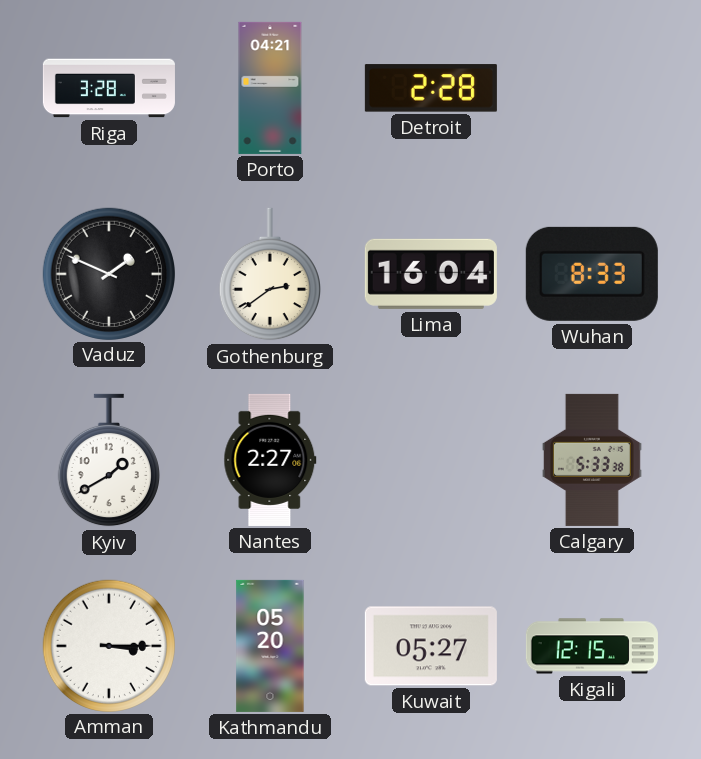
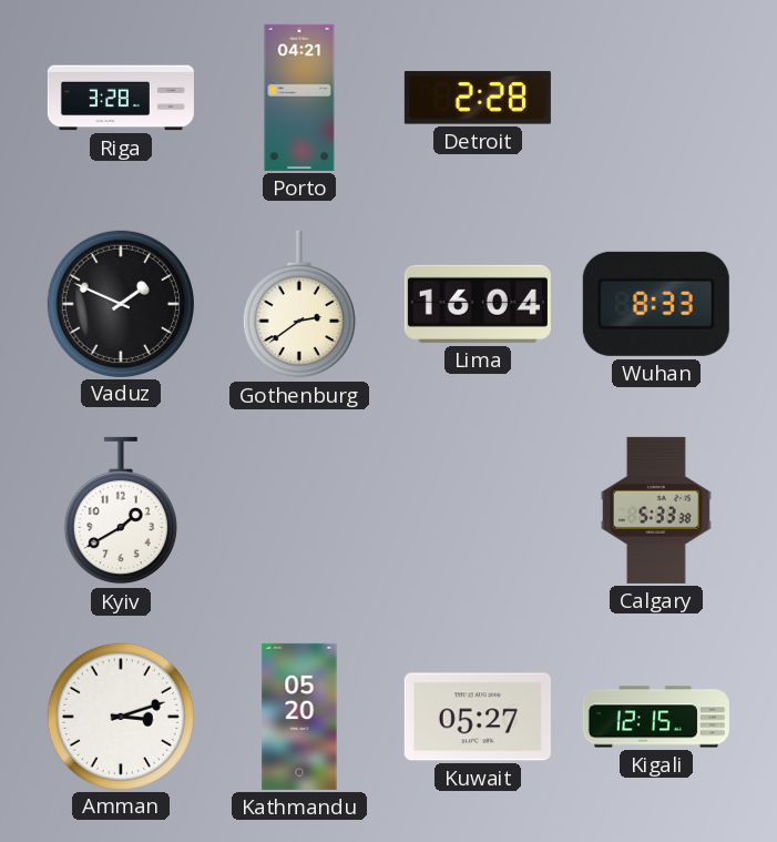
Nantes: 2:27 -> none
Amman: 3:15 -> 3:12
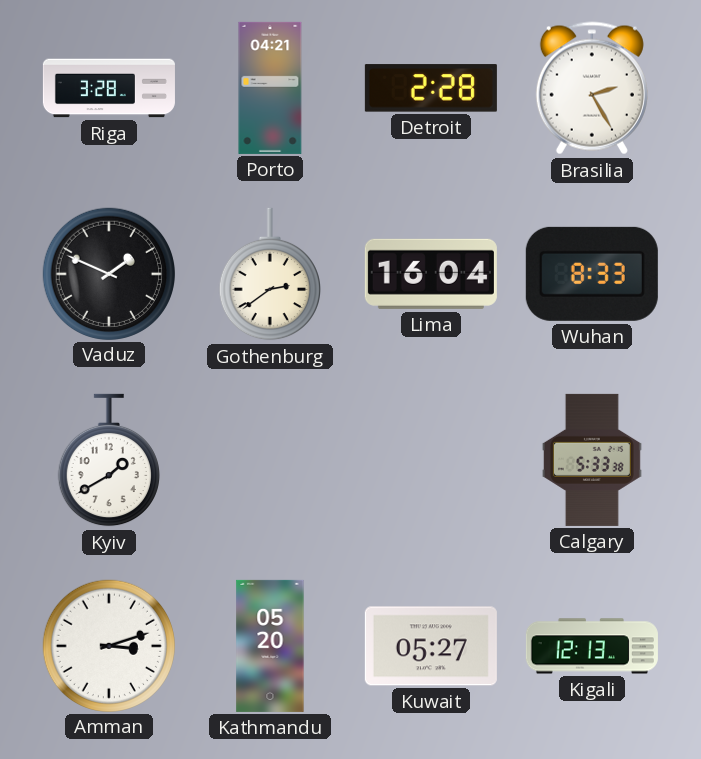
Brasilia: none -> 2:25
Kigali: 12:15 -> 12:13
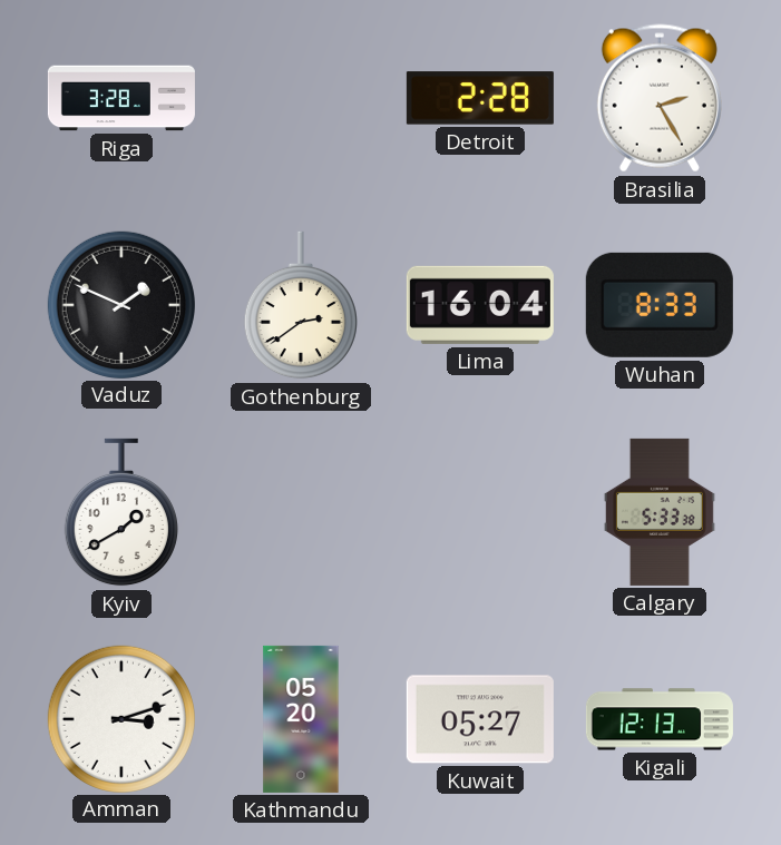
Porto: 04:21 -> none
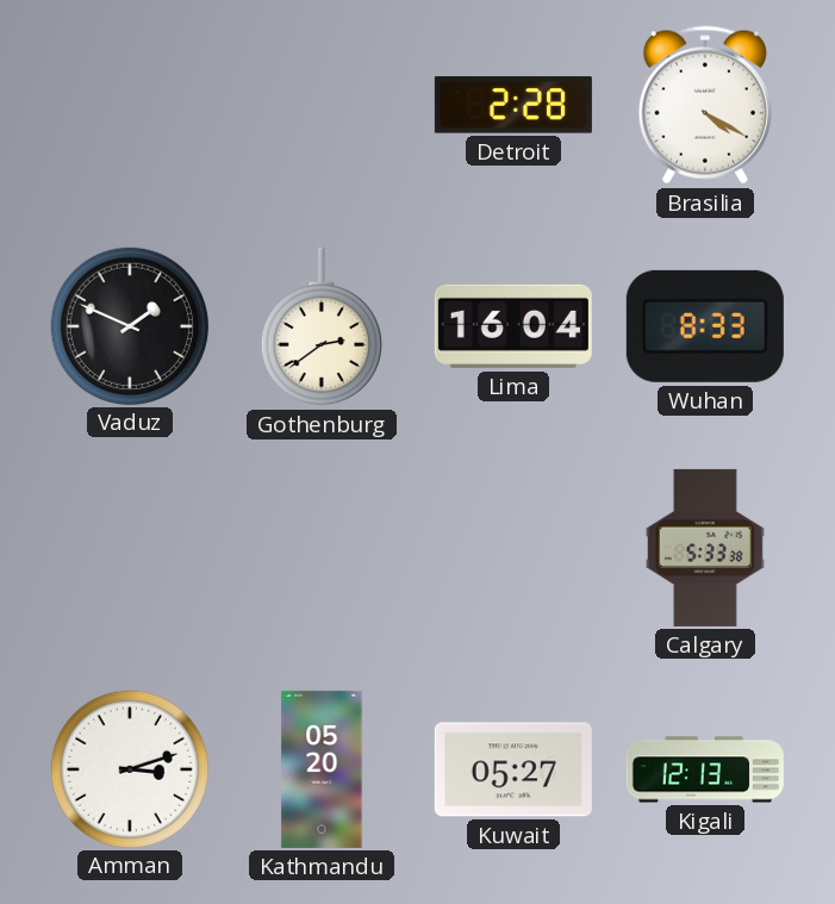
Riga: 3:28 -> none
Brasilia: 2:25 -> 4:20
Kyiv: 1:40 -> none
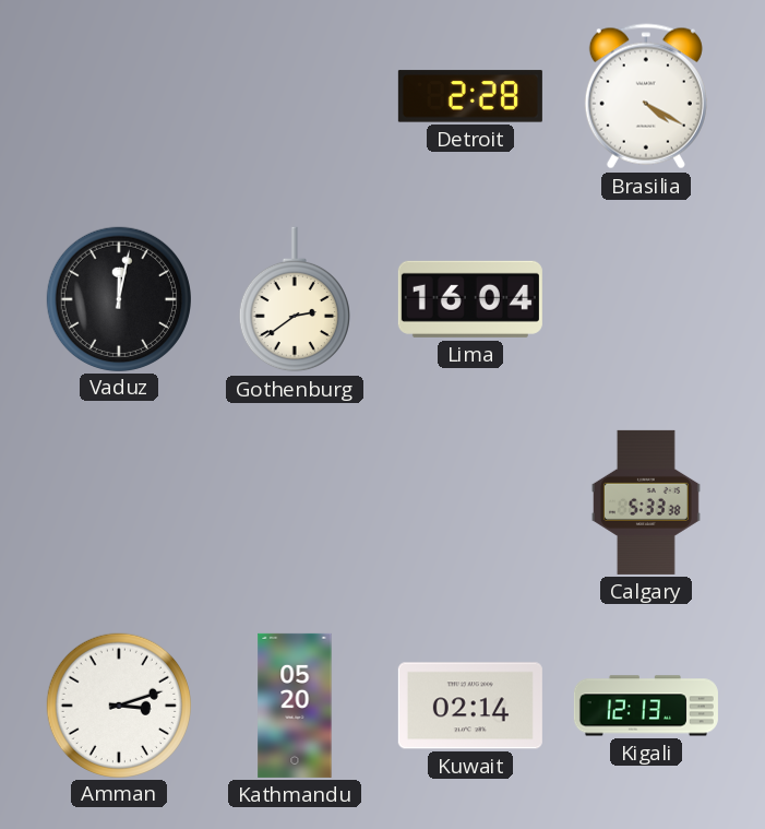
Vaduz: 1:49 -> 12:02
Wuhan: 8:33 -> none
Kuwait: 05:27 -> 02:14
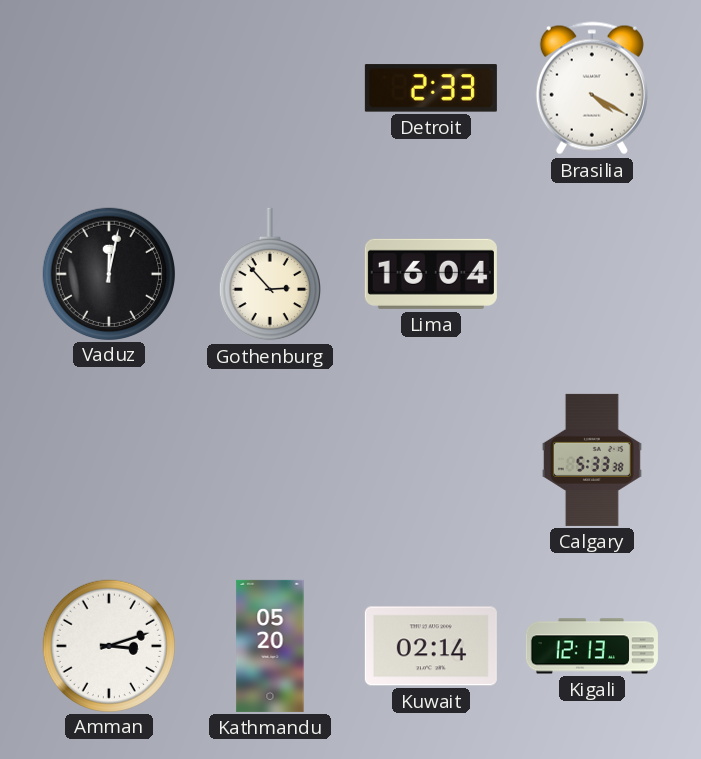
Detroit: 2:28 -> 2:33
Gothenburg: 2:39 -> 2:53
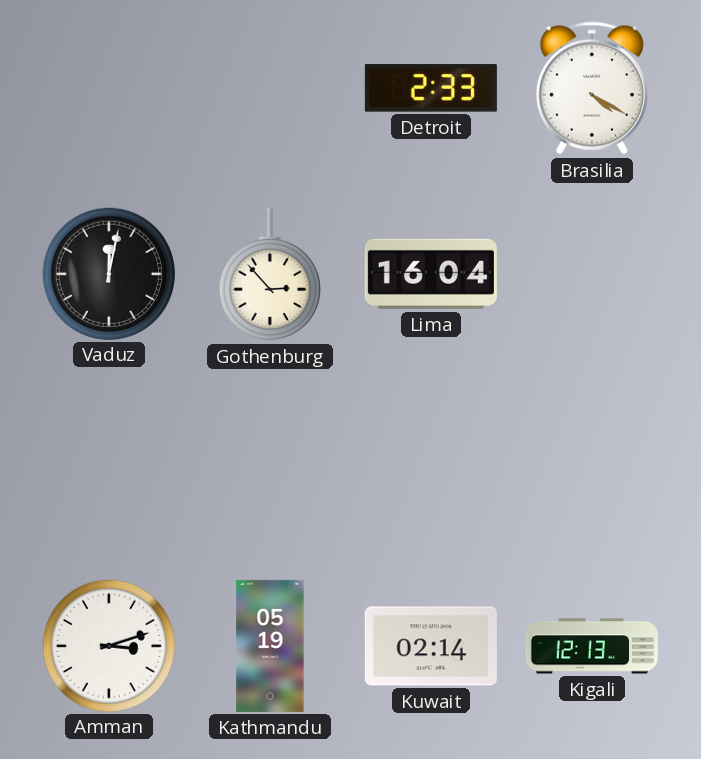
Calgary: 5:33 -> none
Kathmandu: 05:20 -> 05:19
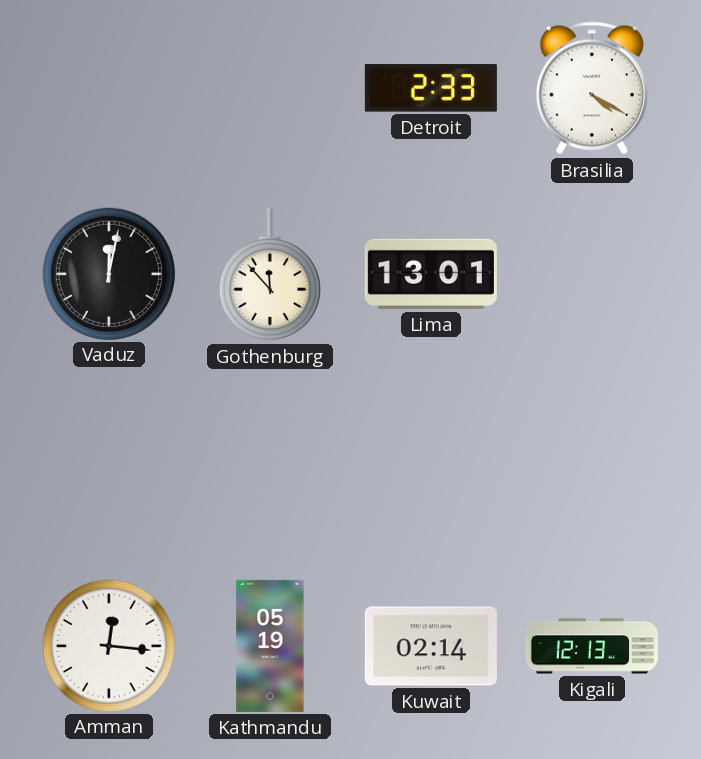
Gothenburg: 2:53 -> 11:53
Lima: 16:04 -> 13:01
Amman: 3:12 -> 12:16
